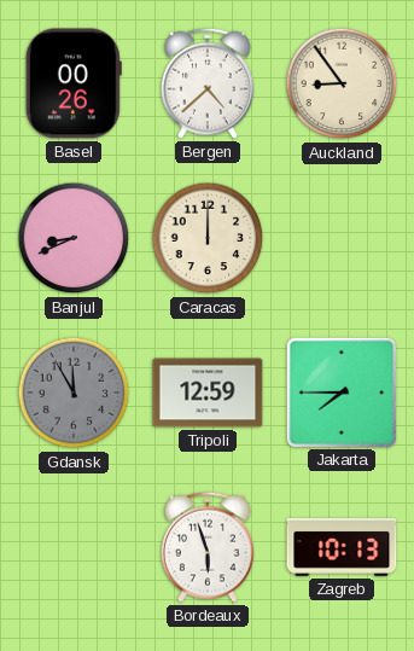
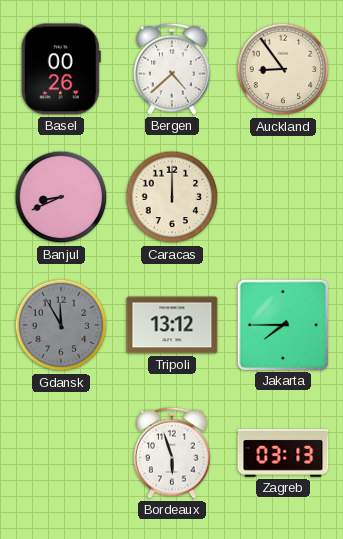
Tripoli: 12:59 -> 13:12
Zagreb: 10:13 -> 03:13
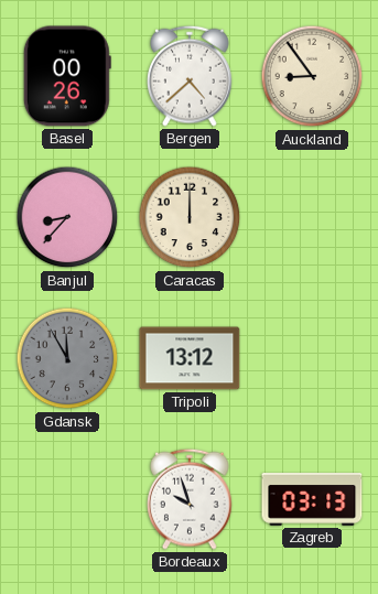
Banjul: 8:41 -> 8:37
Jakarta: 7:45 -> none
Bordeaux: 5:57 -> 9:57
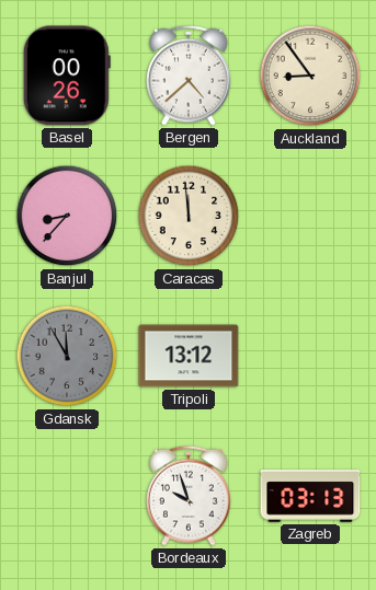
Caracas: 12:00 -> 11:59
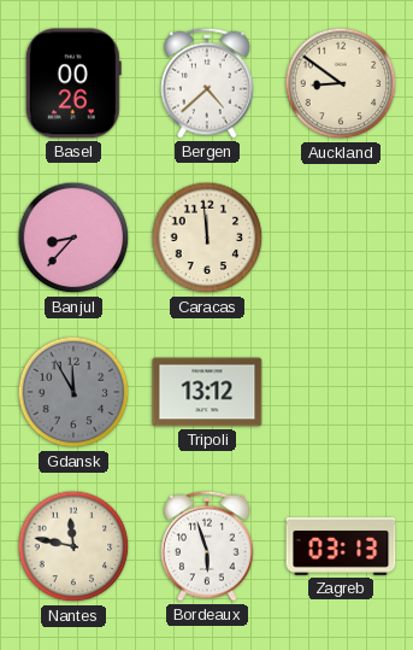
Auckland: 8:54 -> 8:51
Nantes: none -> 11:47
Bordeaux: 9:57 -> 5:57
